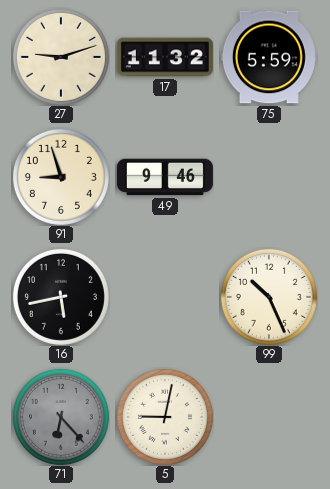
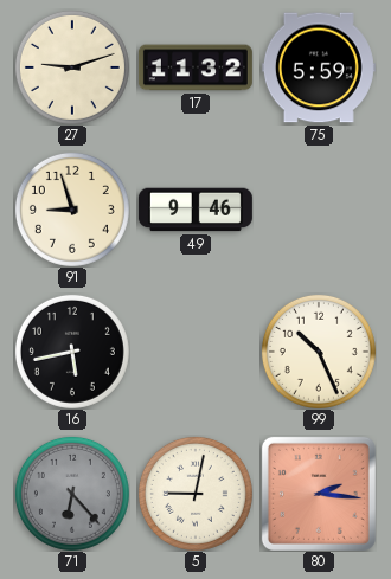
80: none -> 2:16
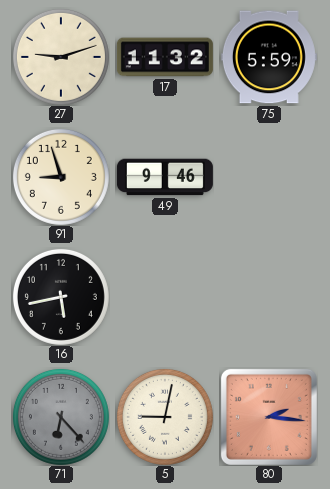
99: 10:26 -> none
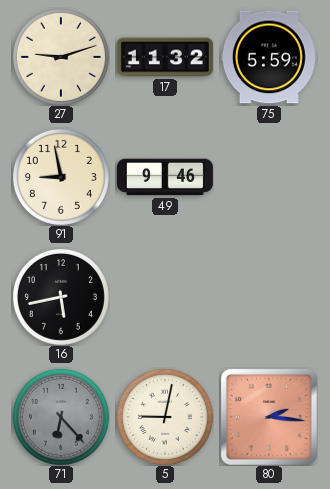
91: 8:57 -> 8:58
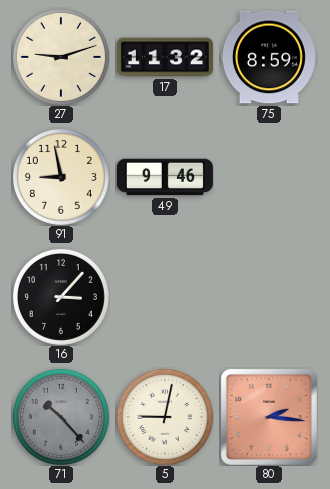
75: 5:59 -> 8:59
16: 5:43 -> 3:07
71: 6:23 -> 10:23
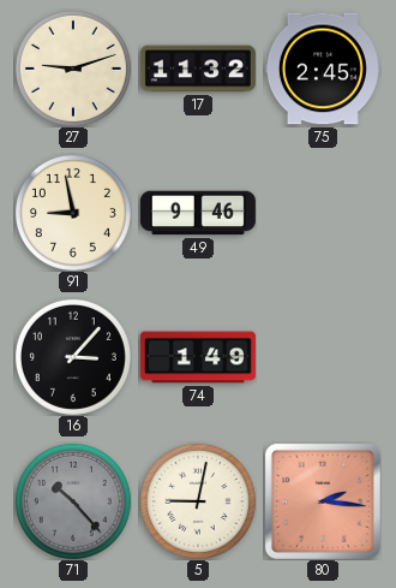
75: 8:59 -> 2:45
74: none -> 1:49
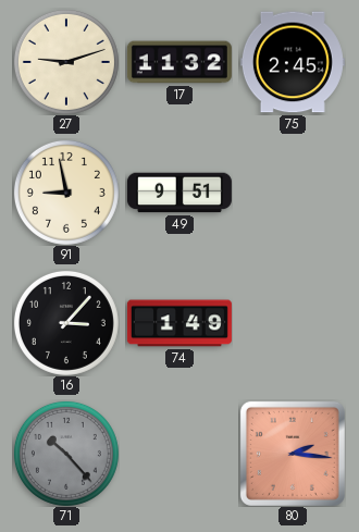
49: 9:46 -> 9:51
5: 9:02 -> none
